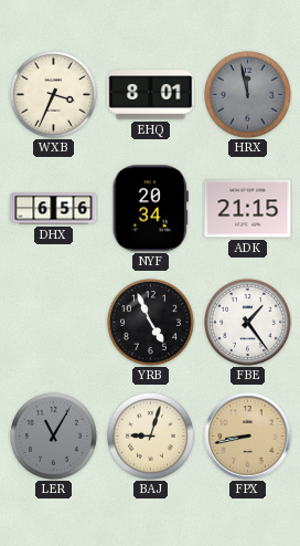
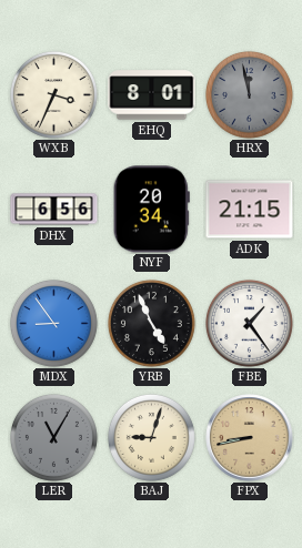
MDX: none -> 8:54
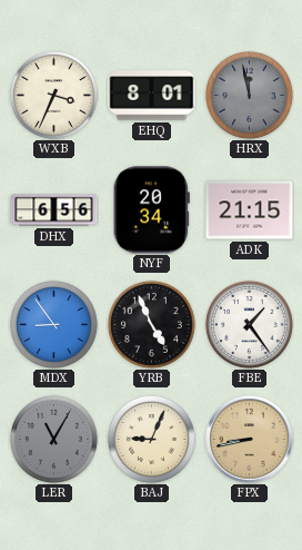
BAJ: 9:03 -> 9:04
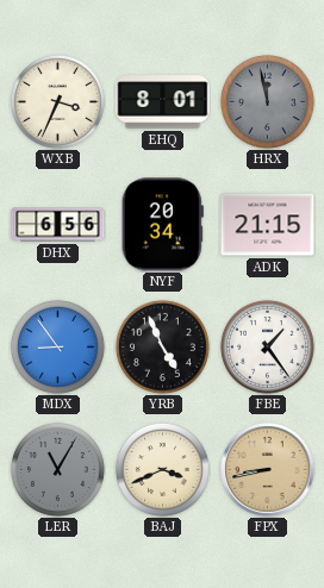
BAJ: 9:04 -> 3:41
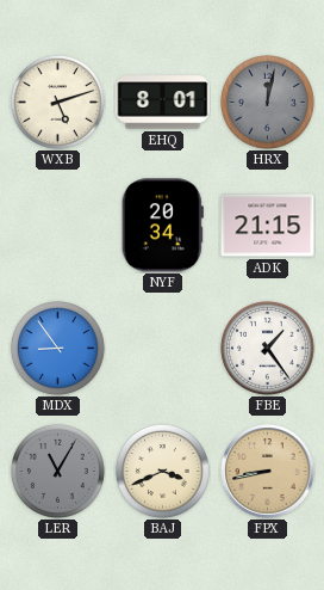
WXB: 3:34 -> 5:12
HRX: 11:58 -> 12:02
DHX: 6:56 -> none
YRB: 4:56 -> none
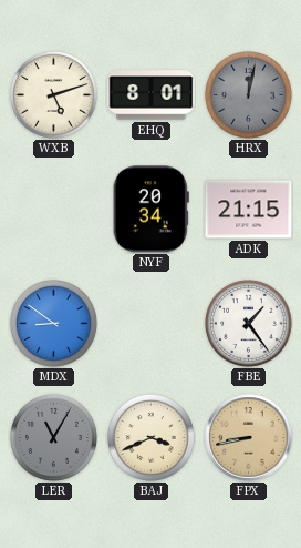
MDX: 8:54 -> 8:51
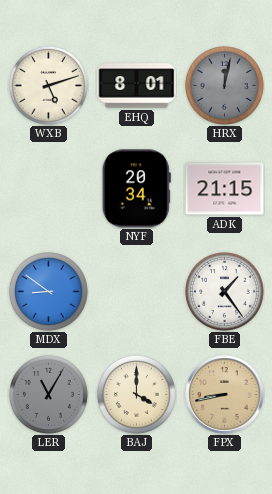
BAJ: 3:41 -> 4:00
